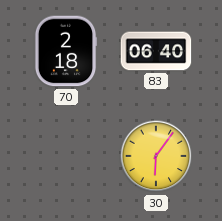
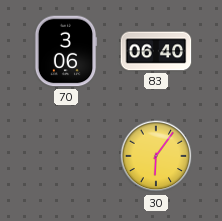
70: 2:18 -> 3:06
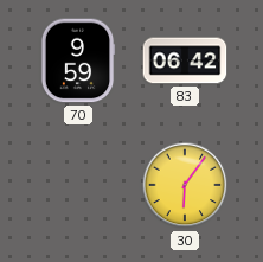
70: 3:06 -> 9:59
83: 06:40 -> 06:42
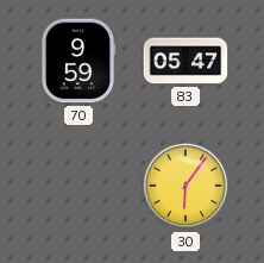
83: 06:42 -> 05:47
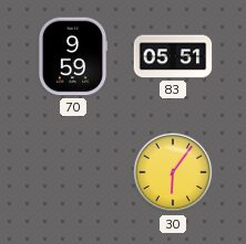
83: 05:47 -> 05:51
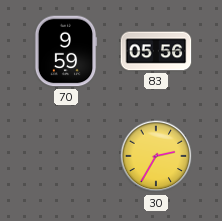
83: 05:51 -> 05:56
30: 6:06 -> 2:35
